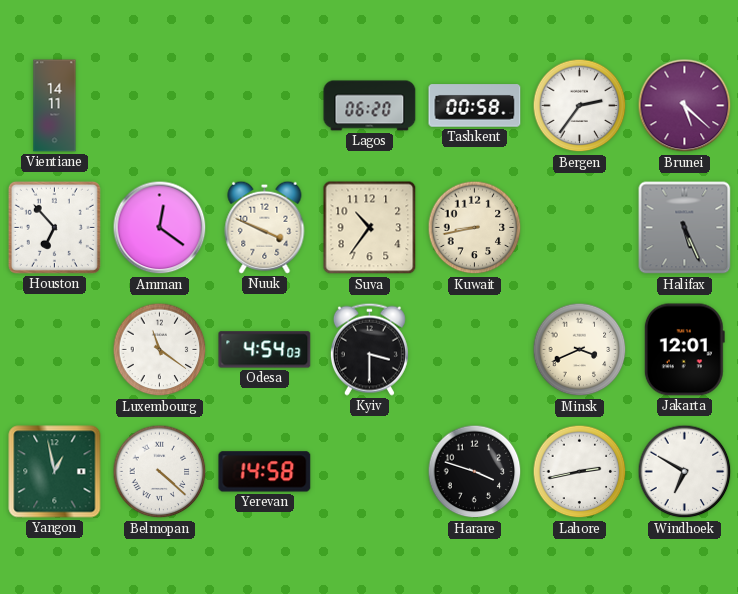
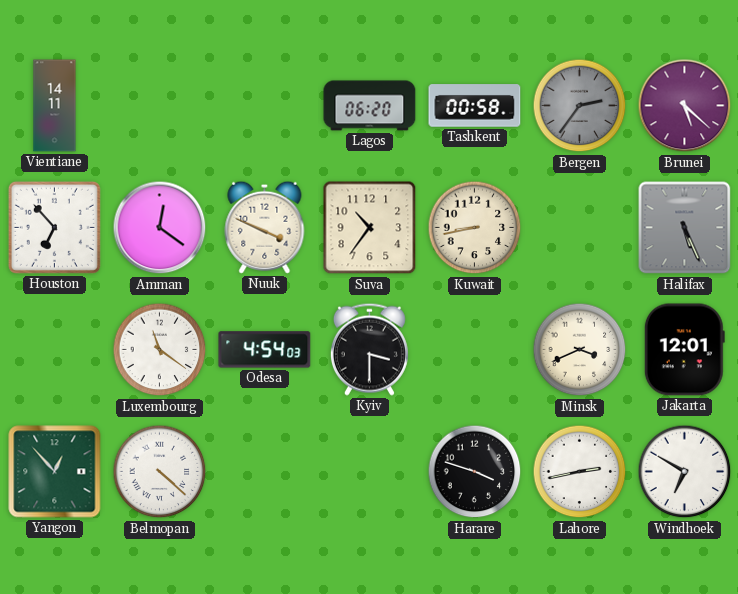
Bergen dial: white -> grey
Yangon: 12:58 -> 12:53
Yerevan: 14:58 -> none
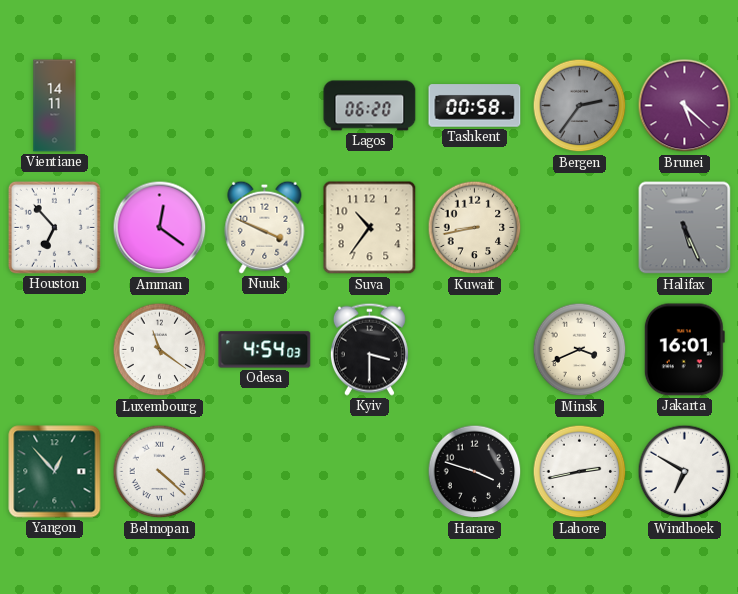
Jakarta: 12:01 -> 16:01
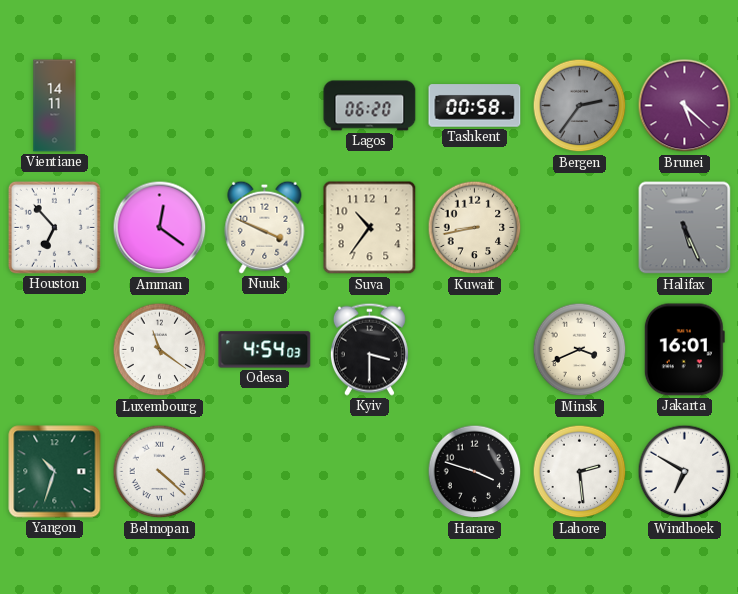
Yangon: 12:53 -> 10:33
Lahore: 2:43 -> 2:29
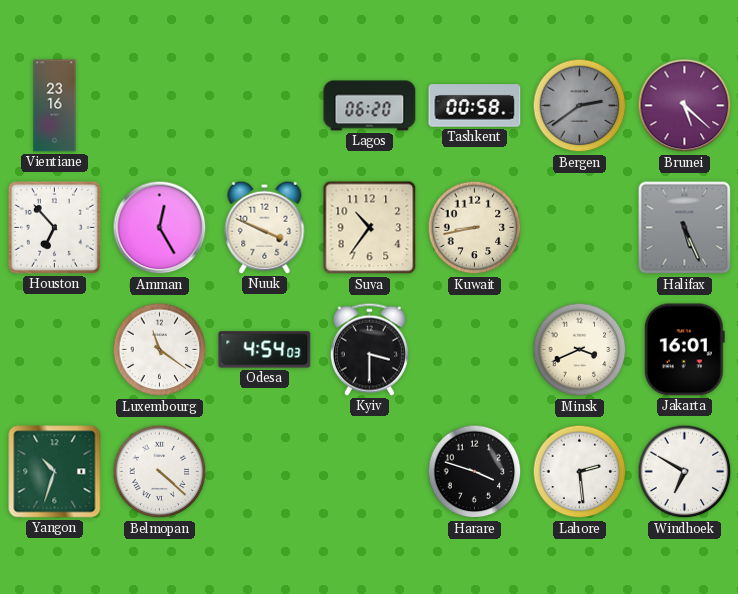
Vientiane: 14:11 -> 23:16
Bergen: 2:36 -> 2:39
Amman: 12:21 -> 12:25
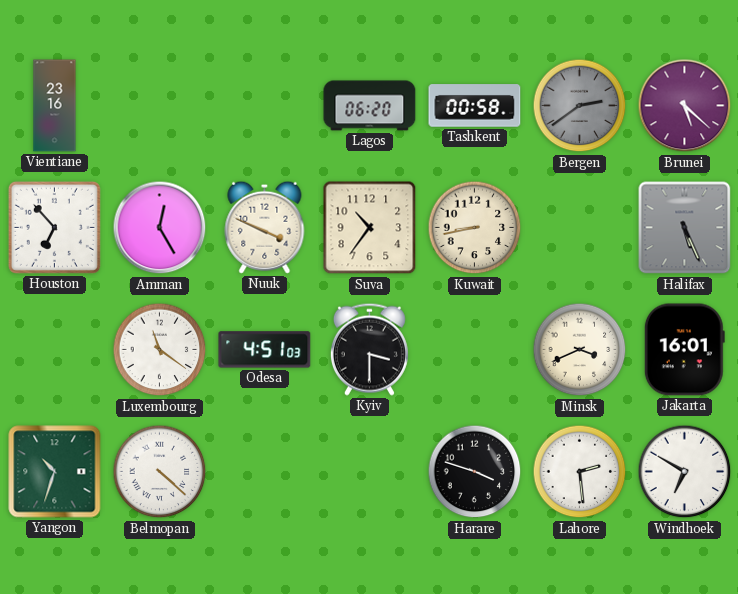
Odesa: 4:54 -> 4:51
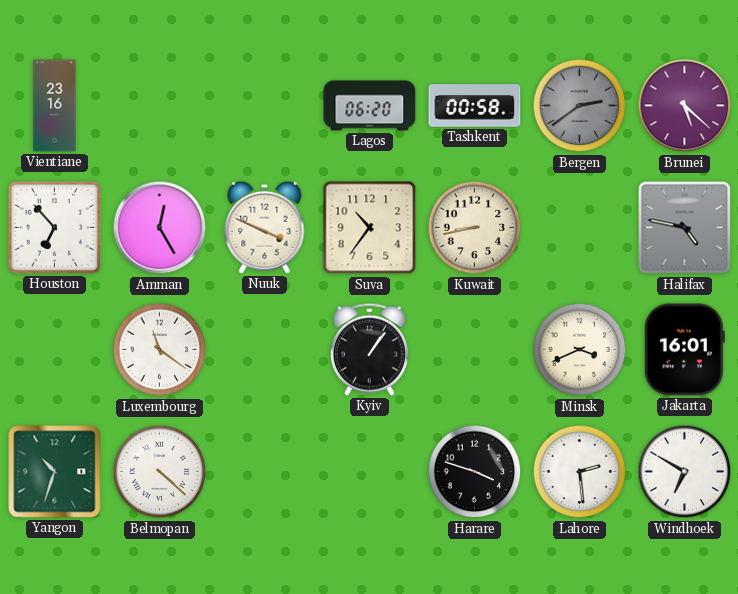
Halifax: 5:26 -> 4:47
Odesa: 4:51 -> none
Kyiv: 3:30 -> 1:06
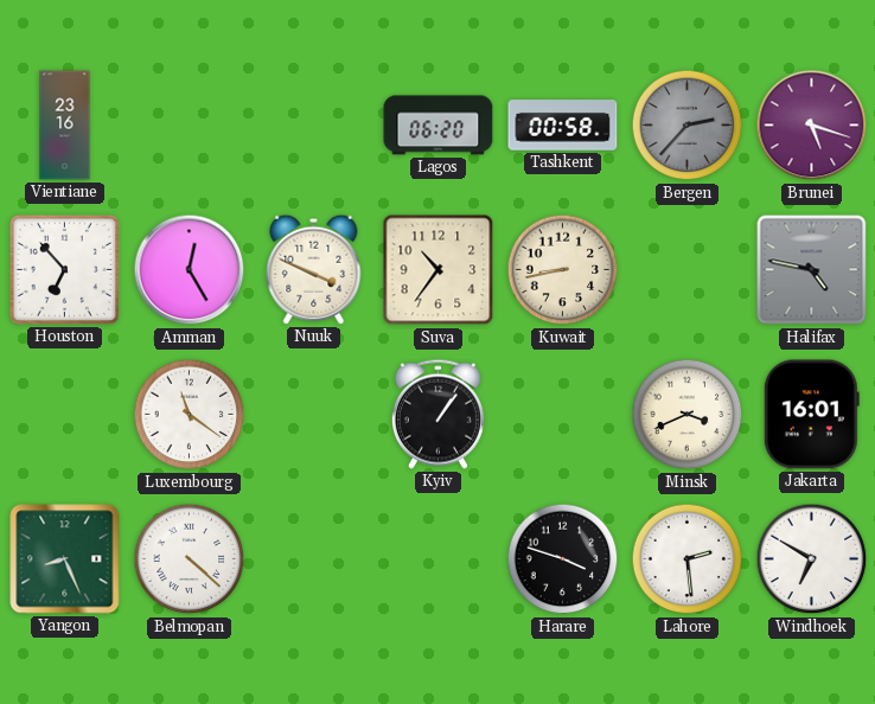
Bergen: 2:39 -> 2:37
Brunei: 5:22 -> 5:18
Yangon: 10:33 -> 8:26
